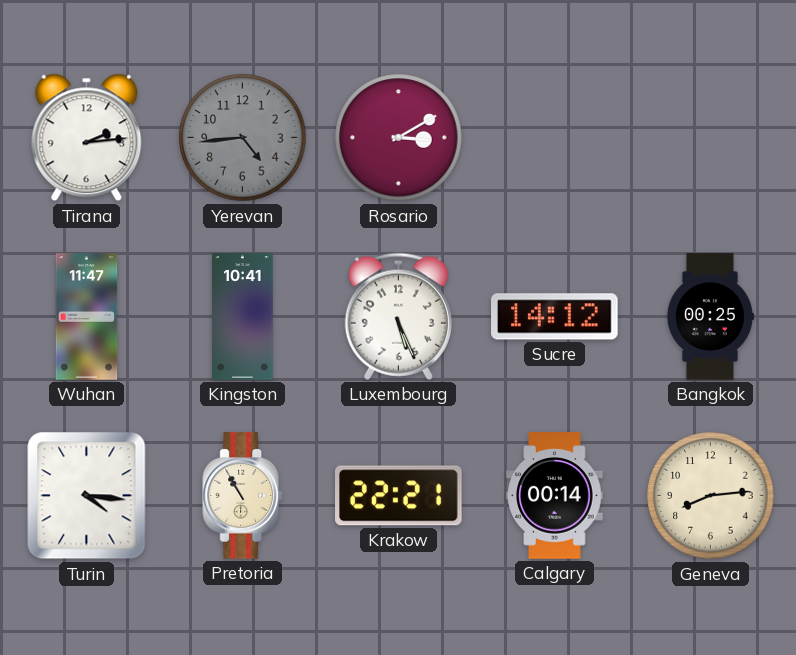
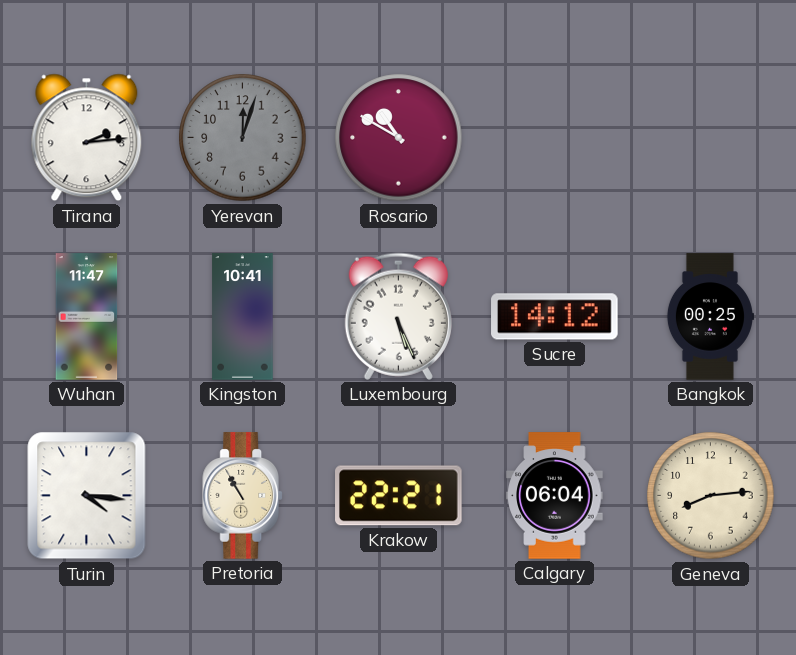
Yerevan: 4:44 -> 12:03
Rosario: 3:10 -> 10:50
Calgary: 00:14 -> 06:04
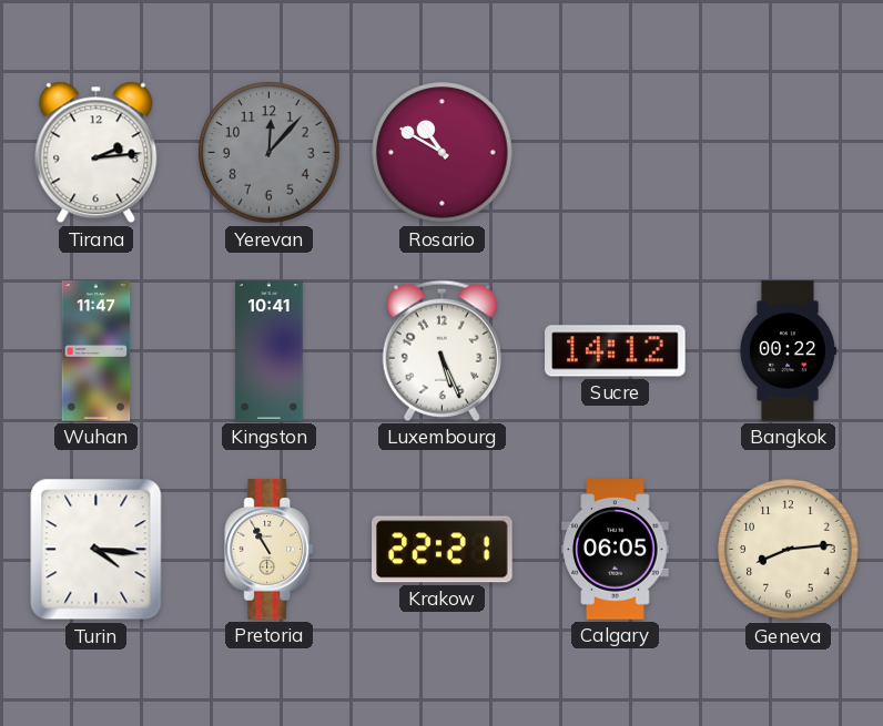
Yerevan: 12:03 -> 12:07
Bangkok: 00:25 -> 00:22
Calgary: 06:04 -> 06:05
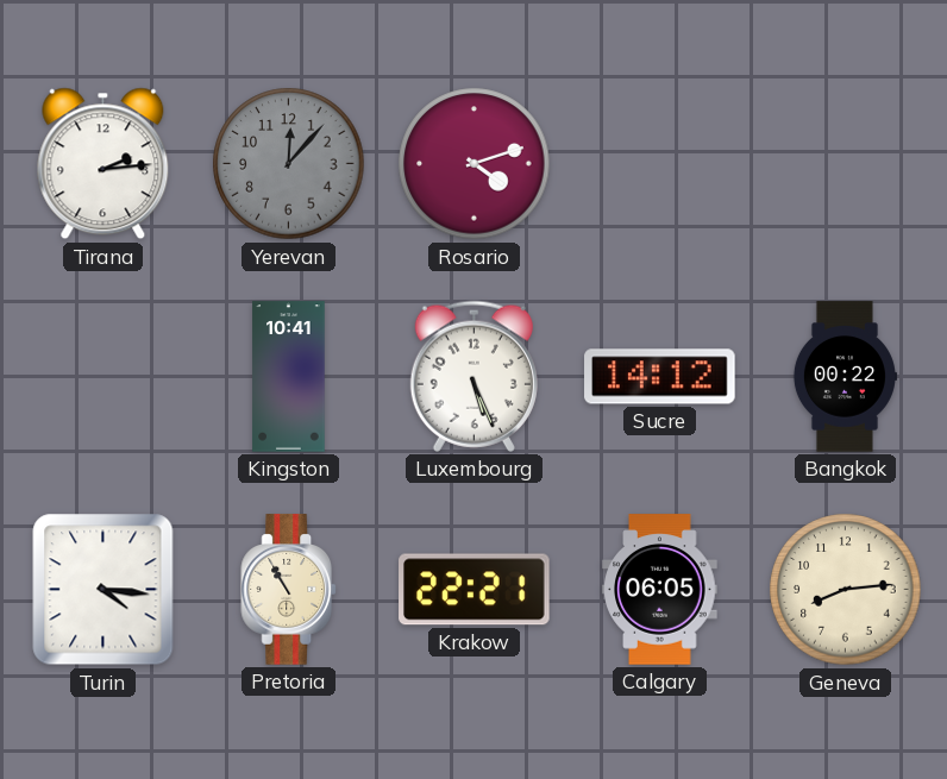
Rosario: 10:50 -> 4:12
Wuhan: 11:47 -> none
